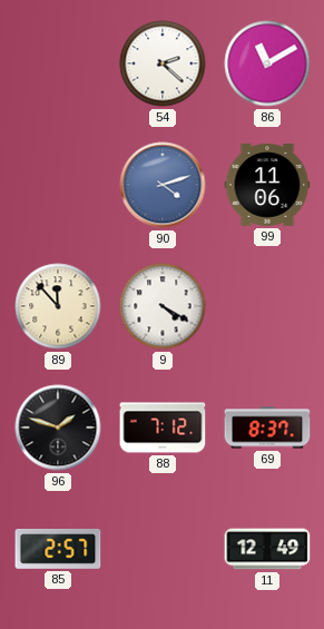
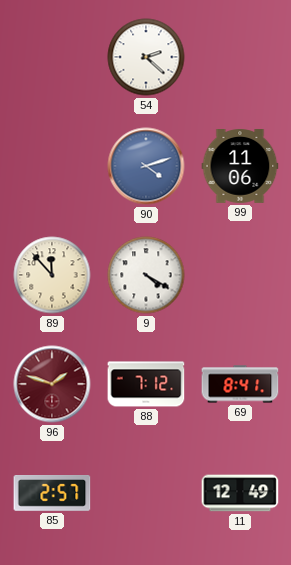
86: 11:10 -> none
96 dial: black -> burgundy
69: 8:37 -> 8:41
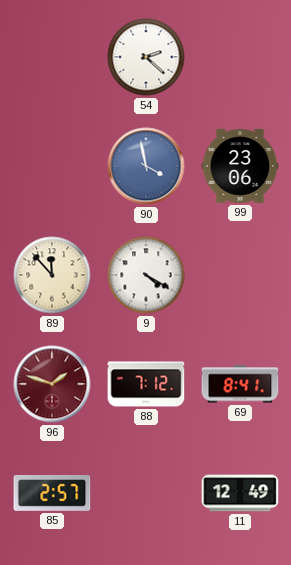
90: 4:12 -> 3:58
99: 11:06 -> 23:06
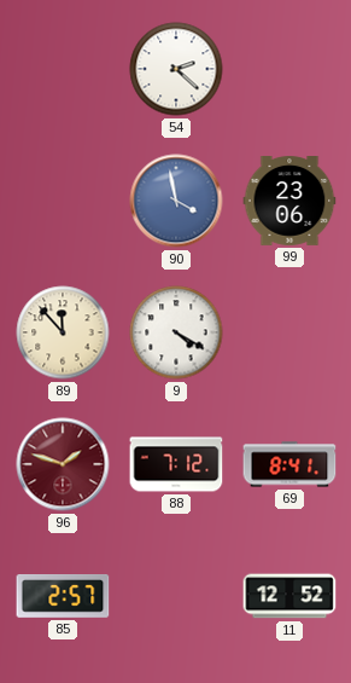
11: 12:49 -> 12:52
